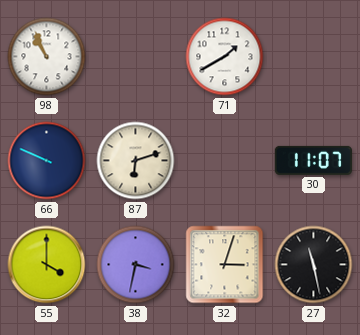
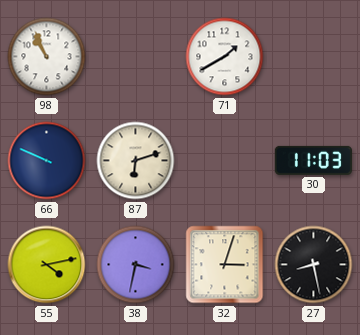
30: 11:07 -> 11:03
55: 4:00 -> 4:13
27: 11:28 -> 8:28
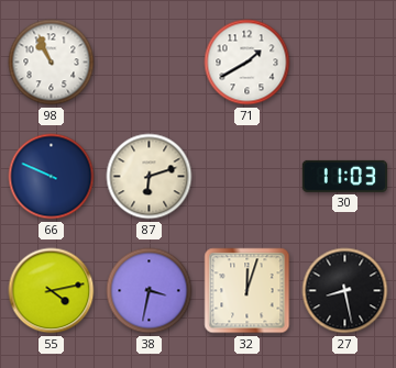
32: 3:03 -> 12:03
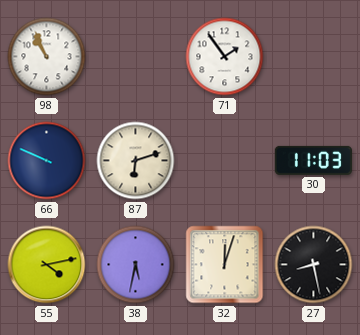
71: 1:40 -> 1:54
38: 3:32 -> 5:32
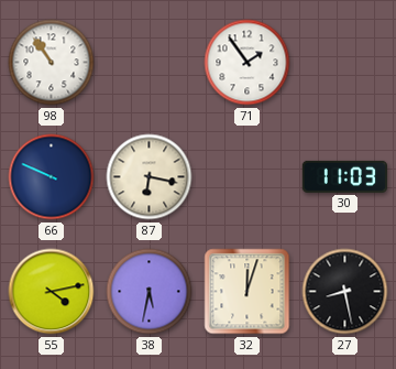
98: 10:56 -> 10:54
87: 6:12 -> 6:17
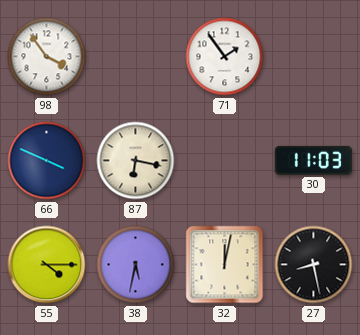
98: 10:54 -> 3:54
66: 9:49 -> 3:49
55: 4:13 -> 4:15
32: 12:03 -> 12:02
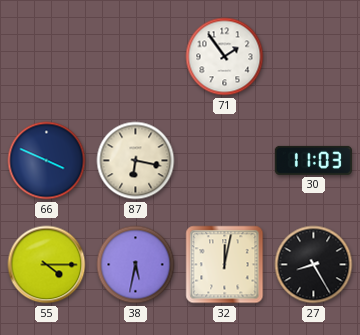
98: 3:54 -> none
27: 8:28 -> 8:25
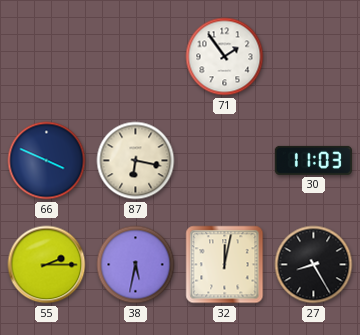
55: 4:15 -> 2:15
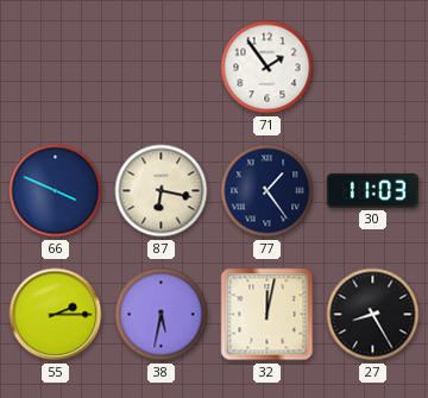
77: none -> 1:24
